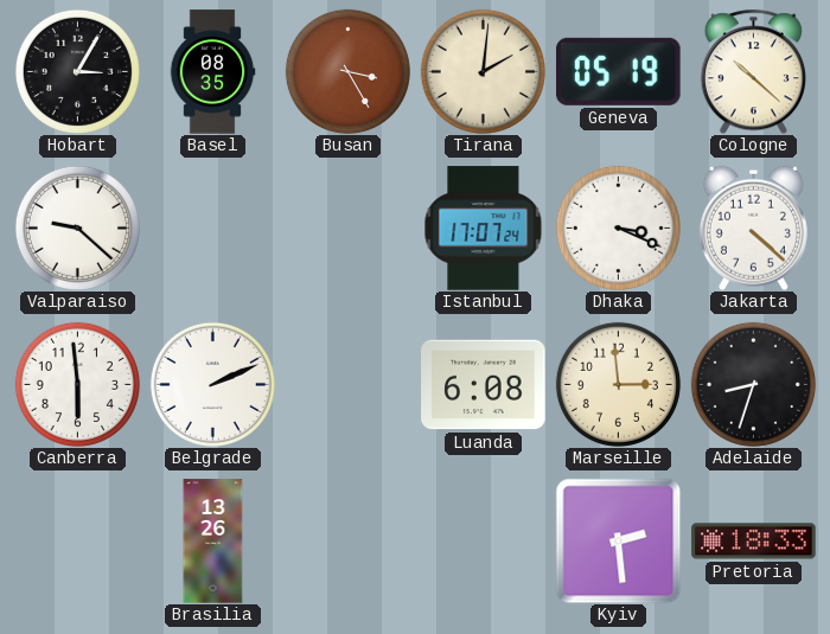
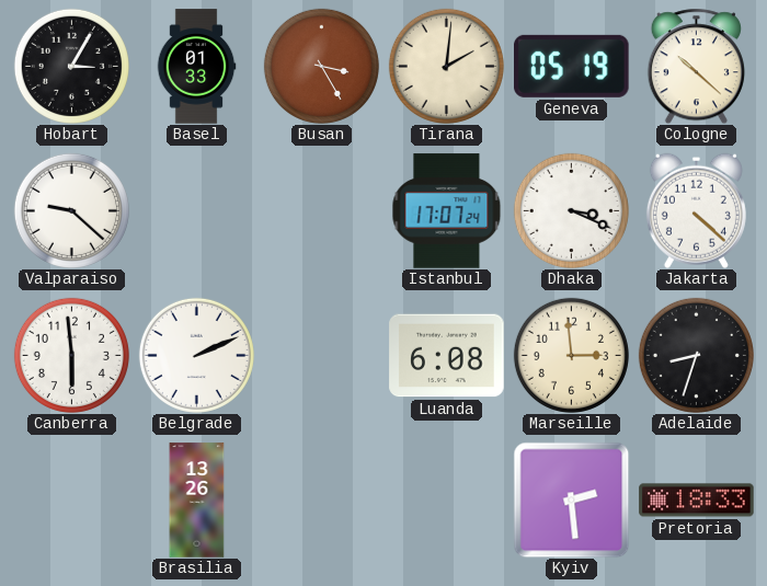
Basel: 08:35 -> 01:33
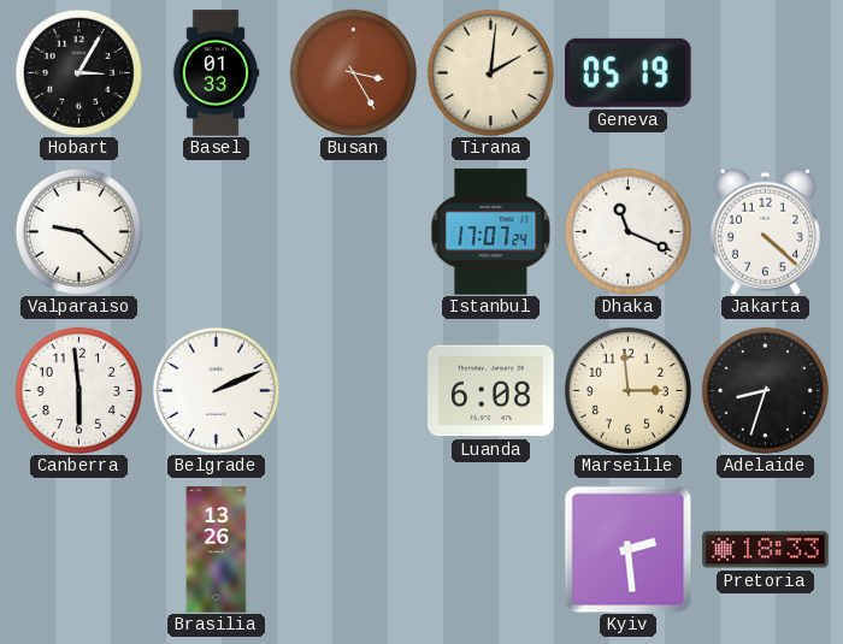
Cologne: 10:22 -> none
Dhaka: 3:19 -> 11:19
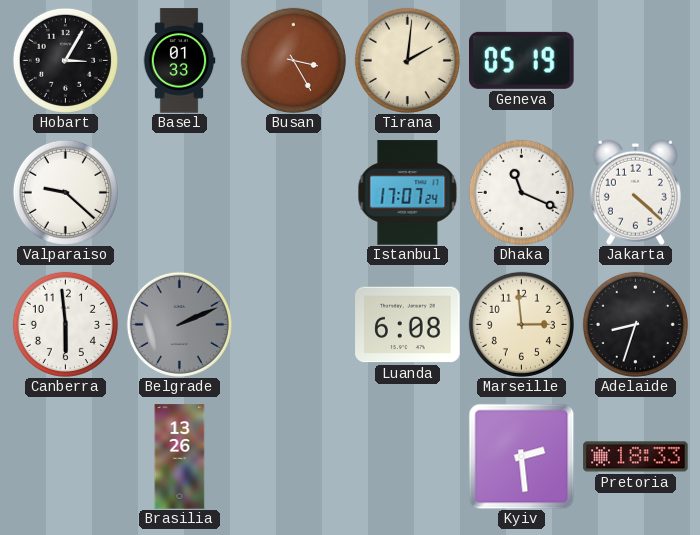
Belgrade dial: white -> grey
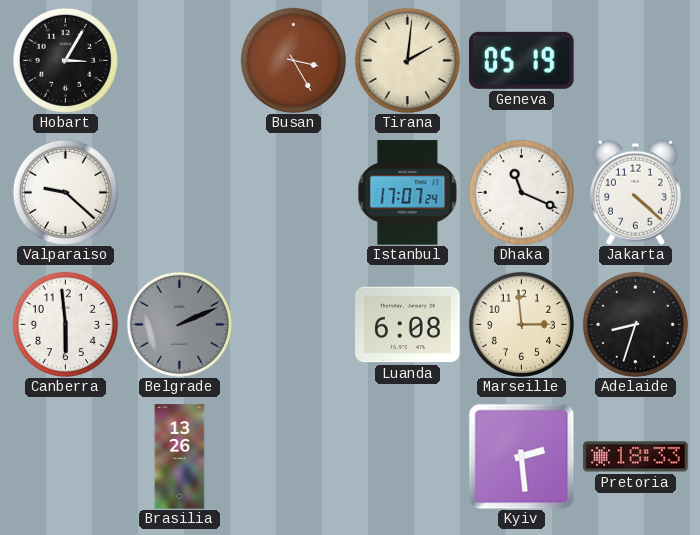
Basel: 01:33 -> none
